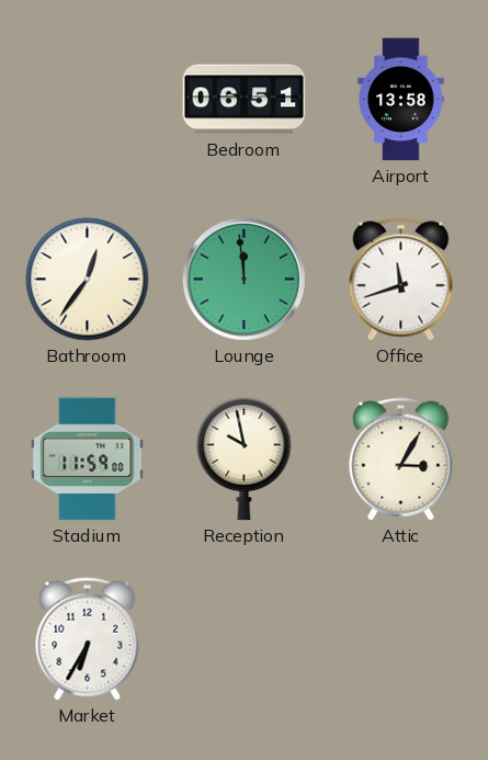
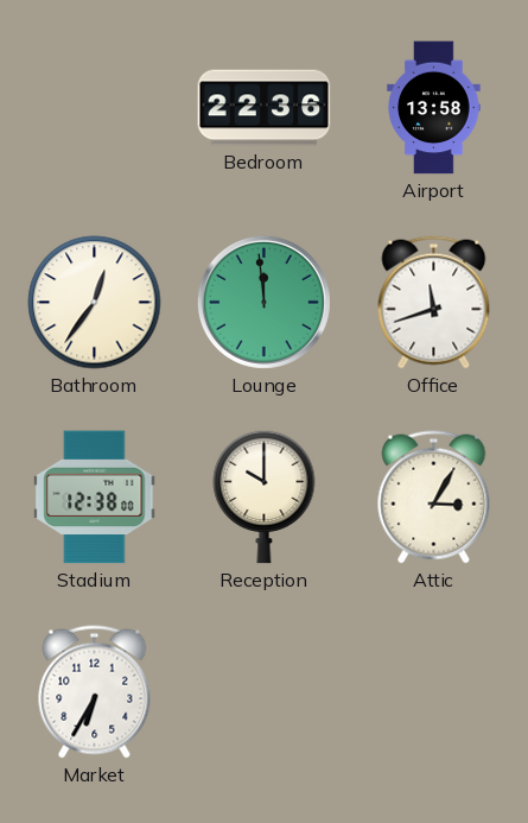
Bedroom: 06:51 -> 22:36
Stadium: 11:59 -> 12:38
Reception: 9:58 -> 10:00
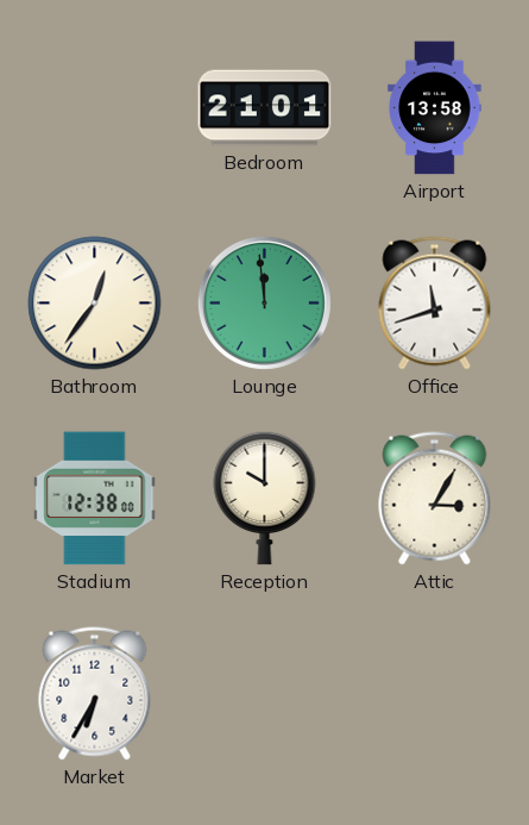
Bedroom: 22:36 -> 21:01
